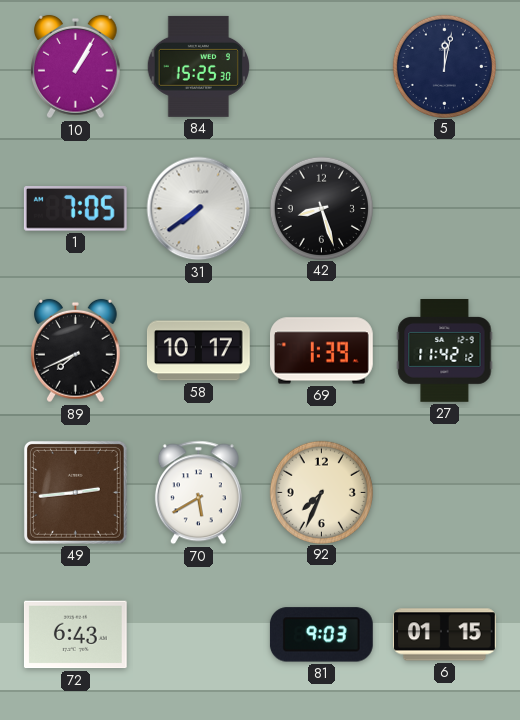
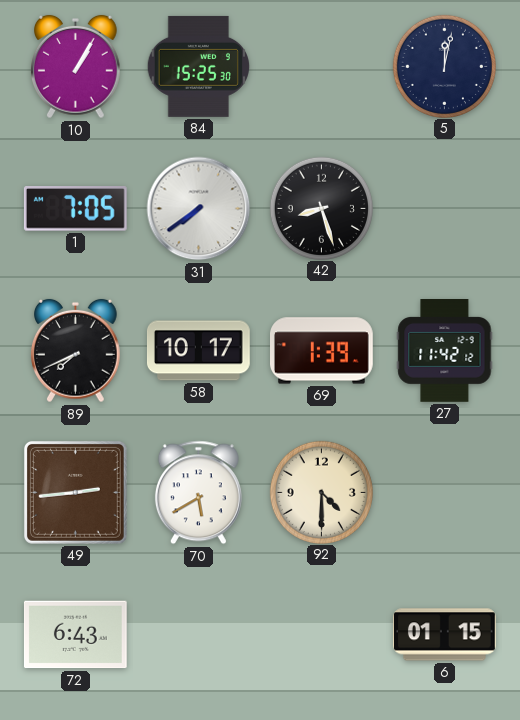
92: 7:34 -> 4:30
81: 9:03 -> none
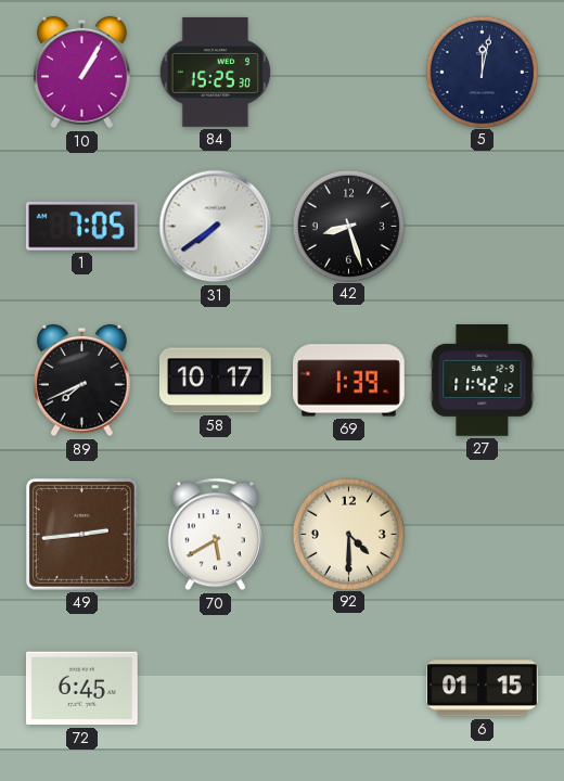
72: 6:43 -> 6:45
